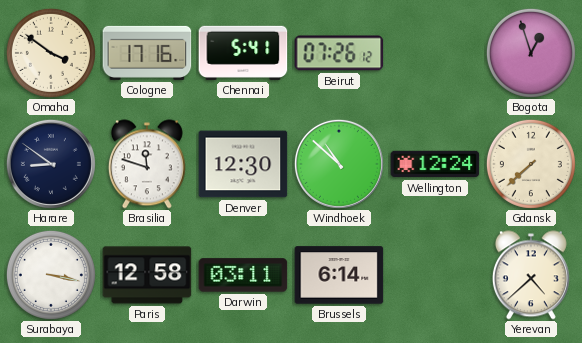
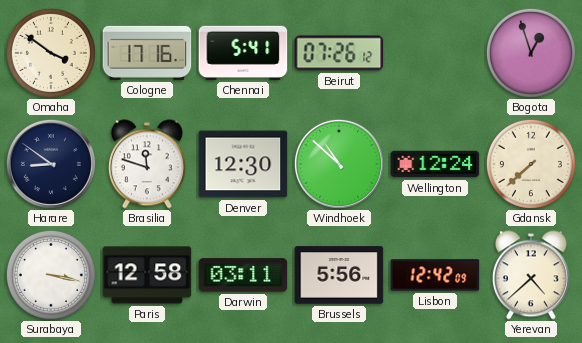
Brussels: 6:14 -> 5:56
Lisbon: none -> 12:42
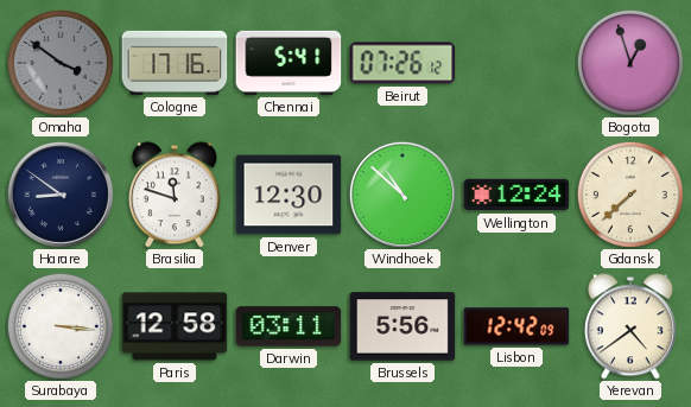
Omaha dial: cream -> grey
Surabaya: 3:17 -> 3:16
Yerevan: 4:38 -> 4:39
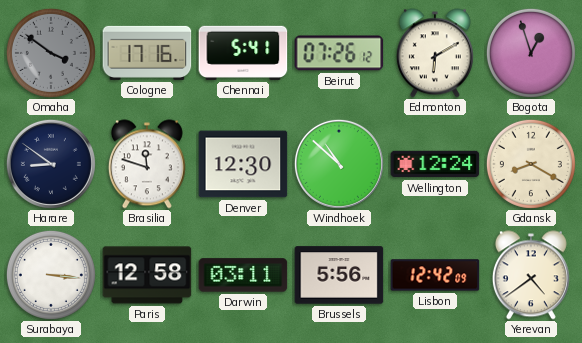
Edmonton: none -> 6:10
Gdansk: 7:38 -> 8:20
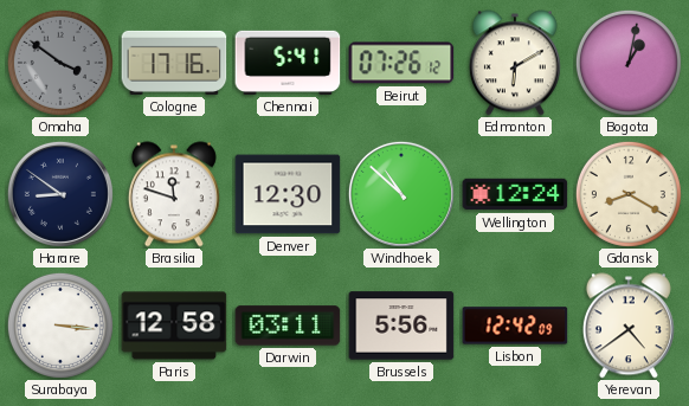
Bogota: 12:57 -> 1:02
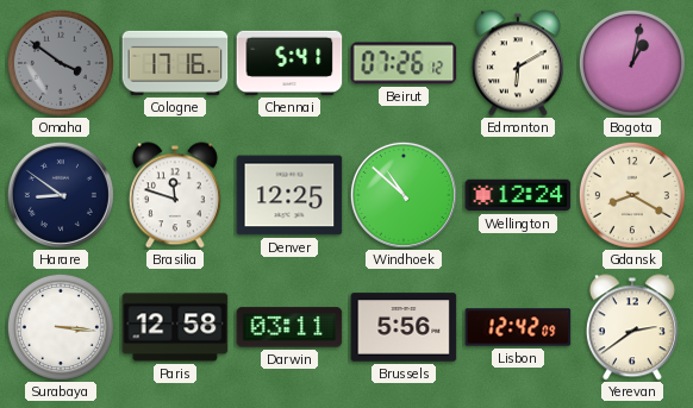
Denver: 12:30 -> 12:25
Yerevan: 4:39 -> 2:39
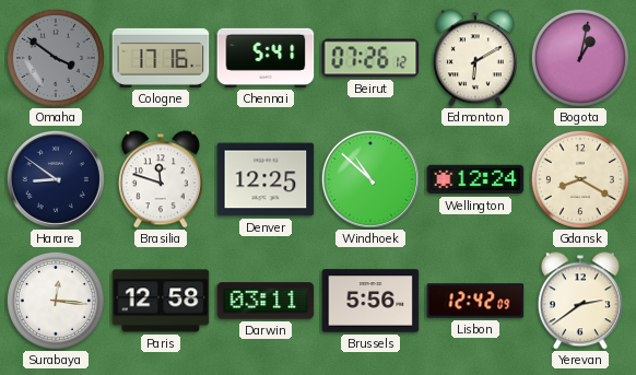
Surabaya: 3:16 -> 12:16
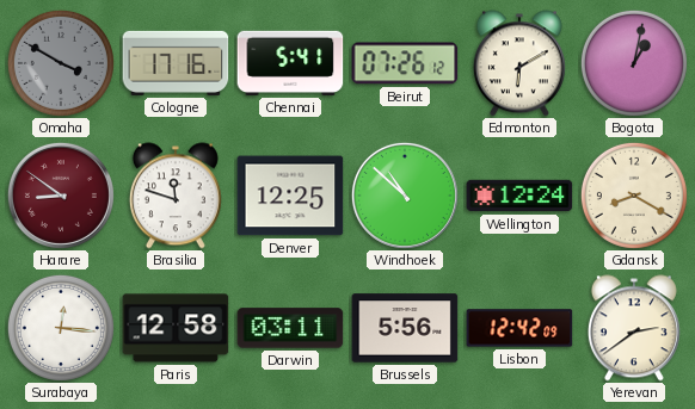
Omaha: 3:51 -> 3:50
Harare dial: navy -> burgundy
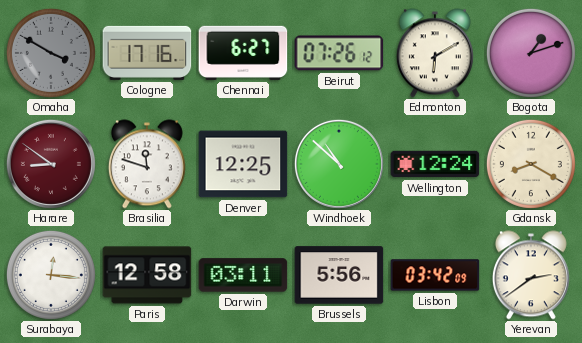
Chennai: 5:41 -> 6:27
Bogota: 1:02 -> 1:12
Lisbon: 12:42 -> 03:42
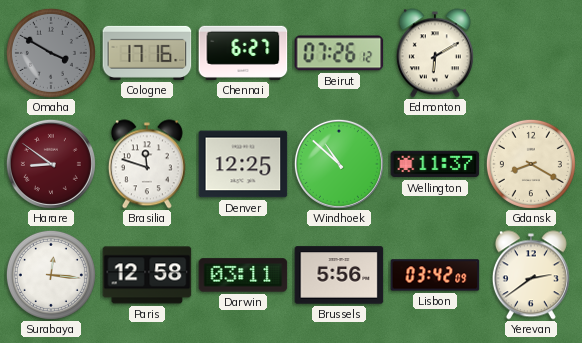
Bogota: 1:12 -> none
Wellington: 12:24 -> 11:37
